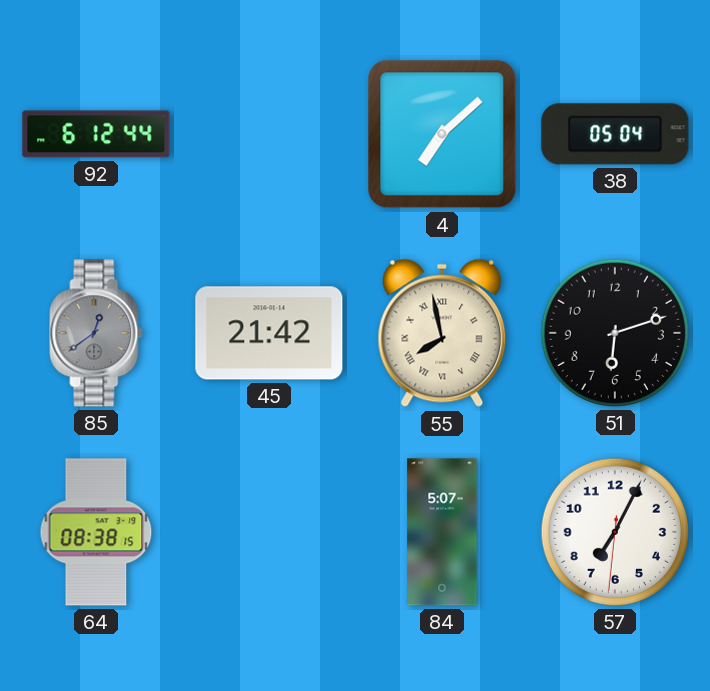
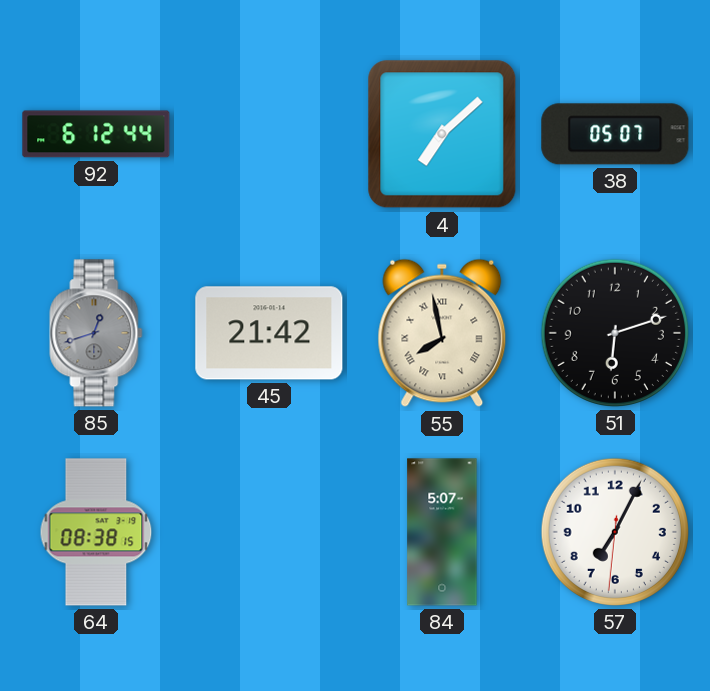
38: 05:04 -> 05:07
85: 12:39 -> 12:42
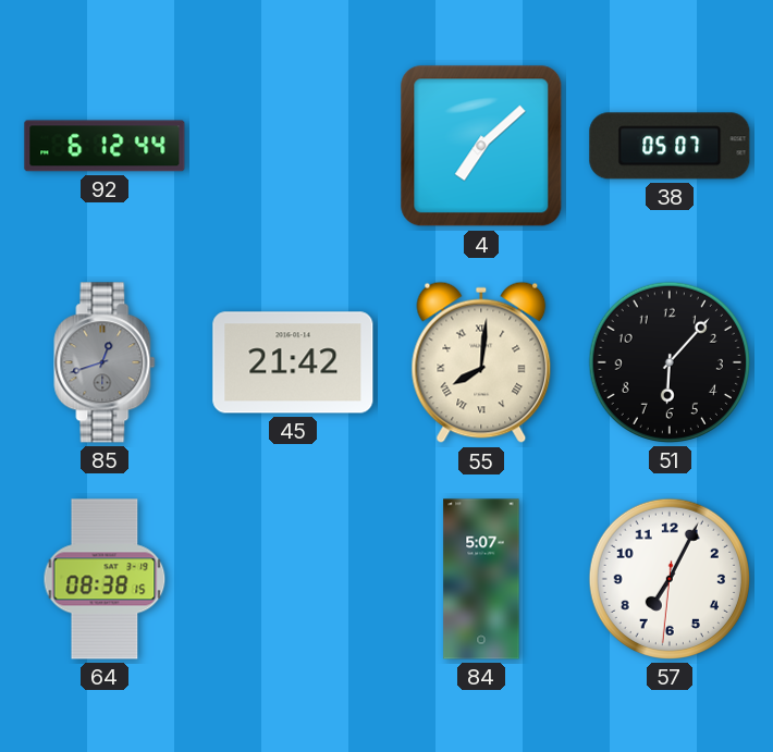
55: 7:58 -> 8:01
51: 6:12 -> 6:07
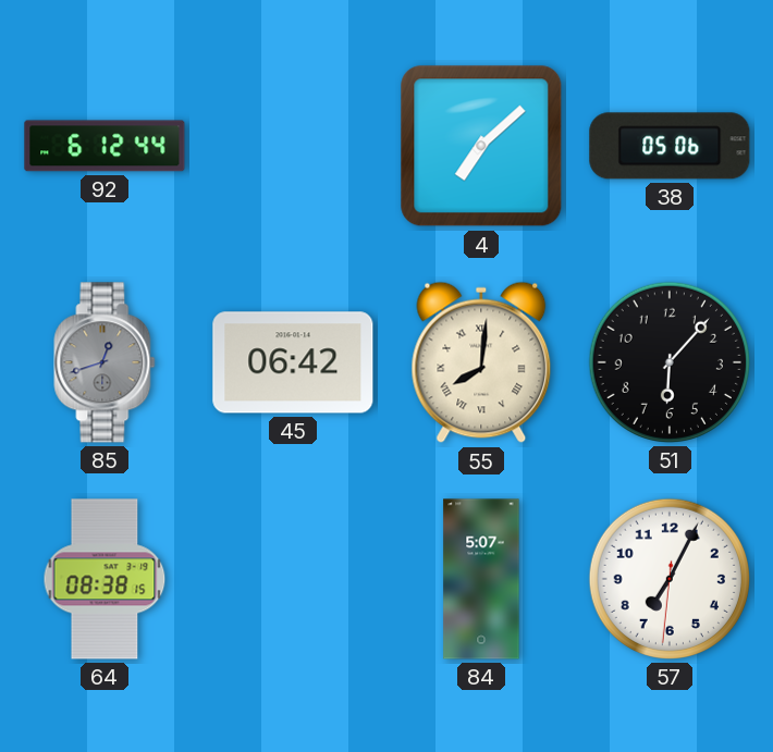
38: 05:07 -> 05:06
45: 21:42 -> 06:42
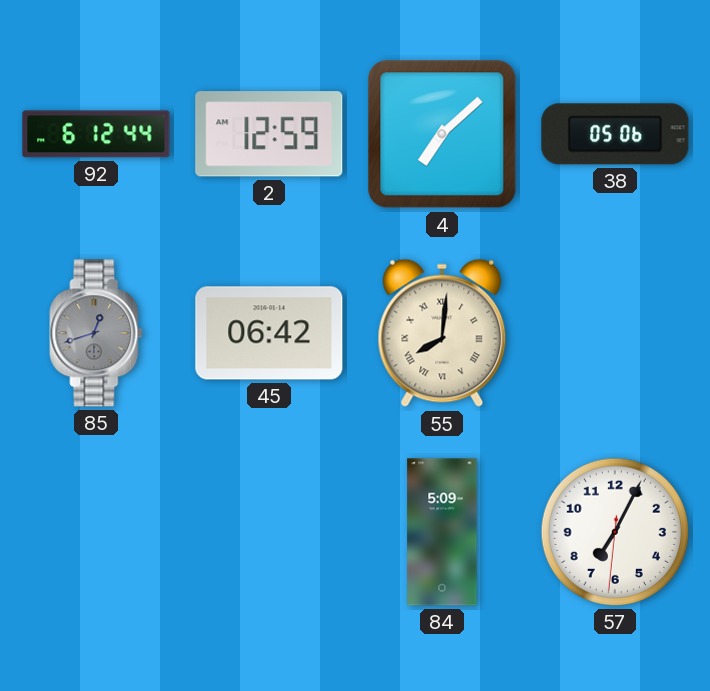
2: none -> 12:59
51: 6:07 -> none
64: 08:38 -> none
84: 5:07 -> 5:09
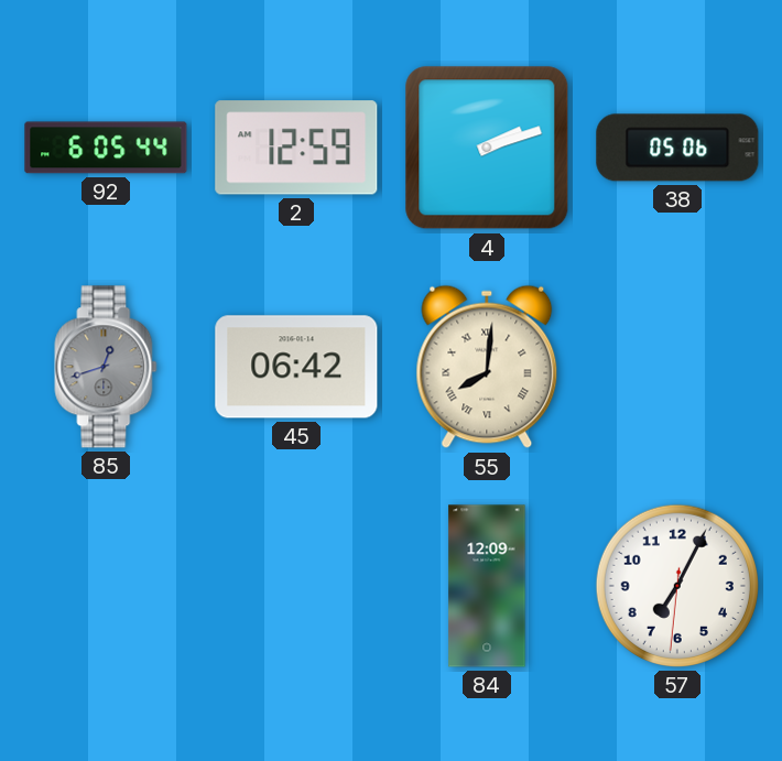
92: 6:12 -> 6:05
4: 7:08 -> 2:12
84: 5:09 -> 12:09
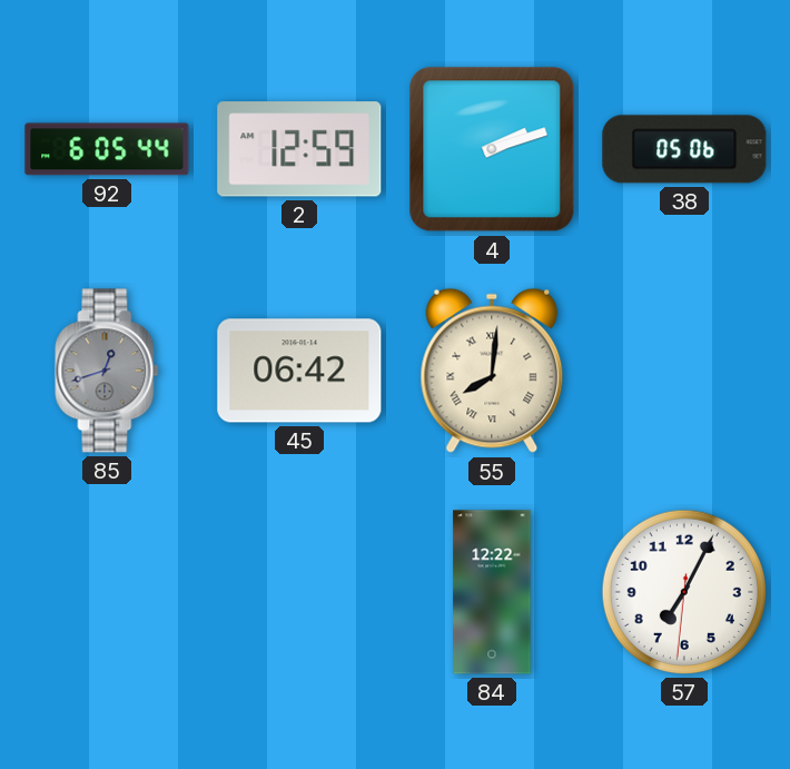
84: 12:09 -> 12:22
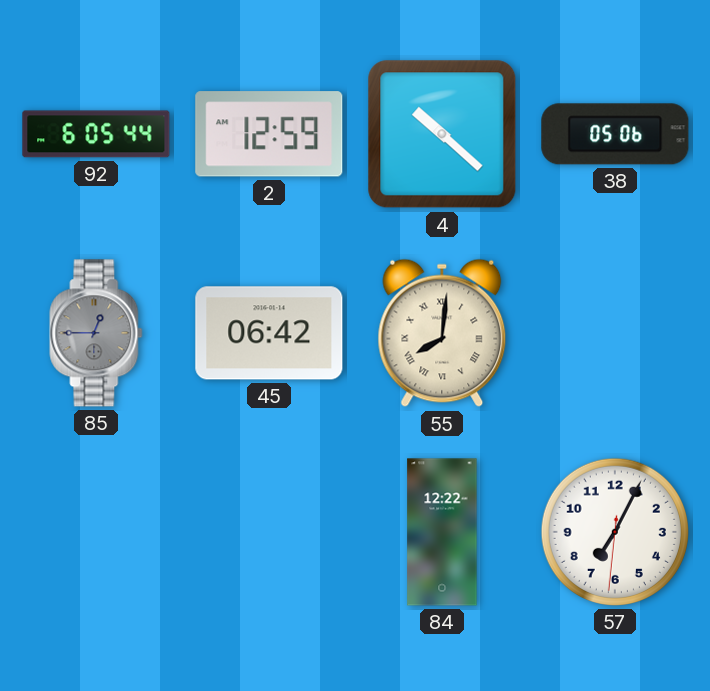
4: 2:12 -> 10:22
85: 12:42 -> 12:45
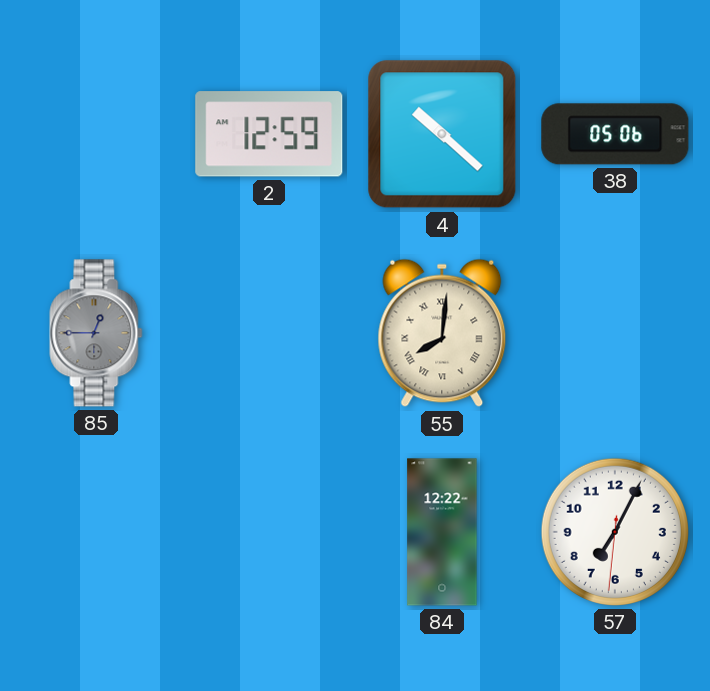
92: 6:05 -> none
45: 06:42 -> none
